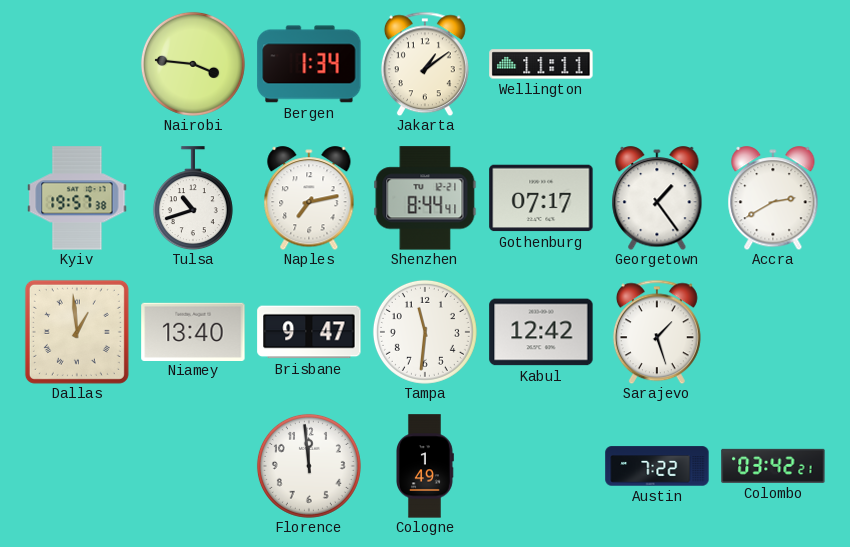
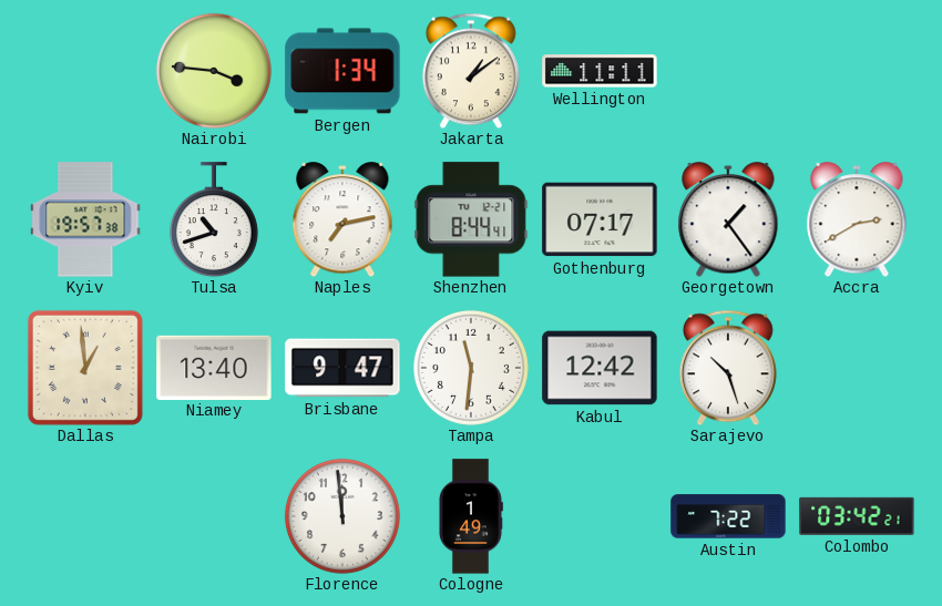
Sarajevo: 1:27 -> 10:27
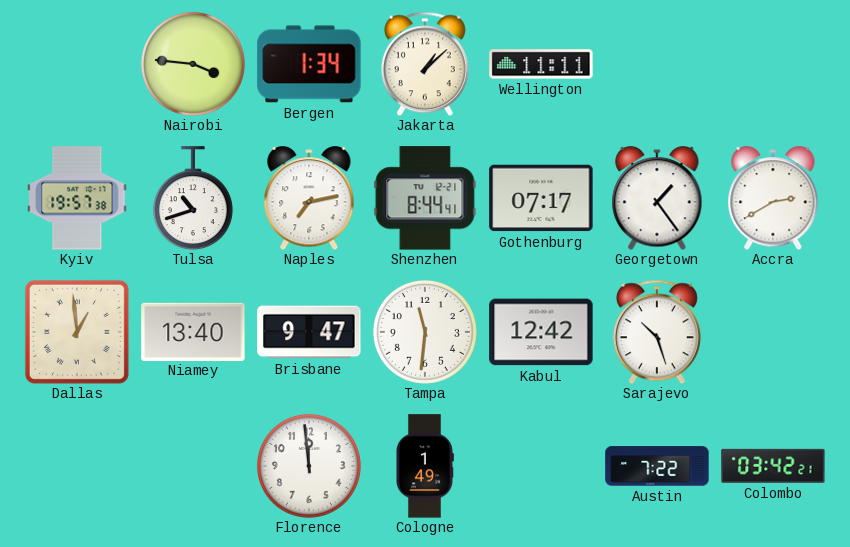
Jakarta: 1:09 -> 1:08
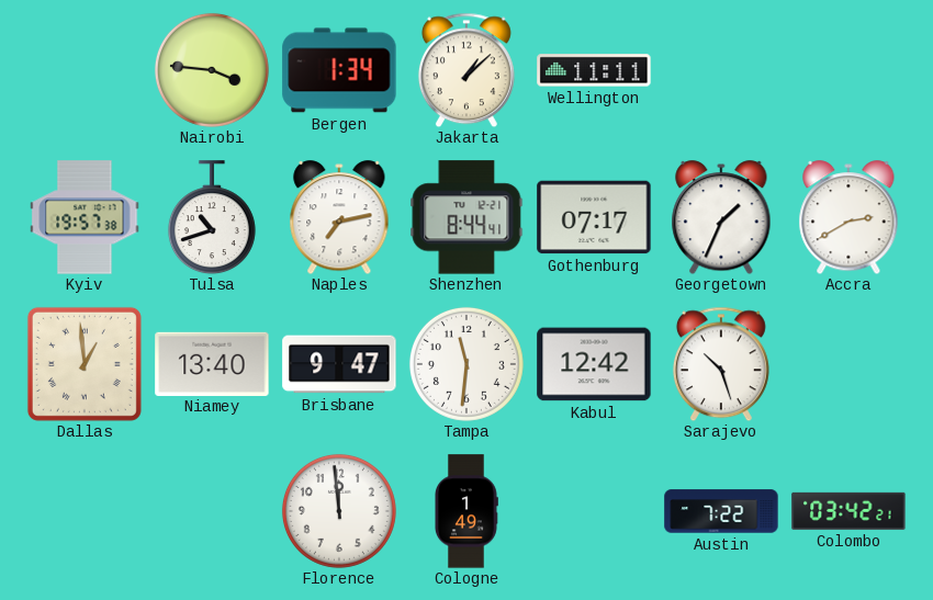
Georgetown: 1:24 -> 1:34
